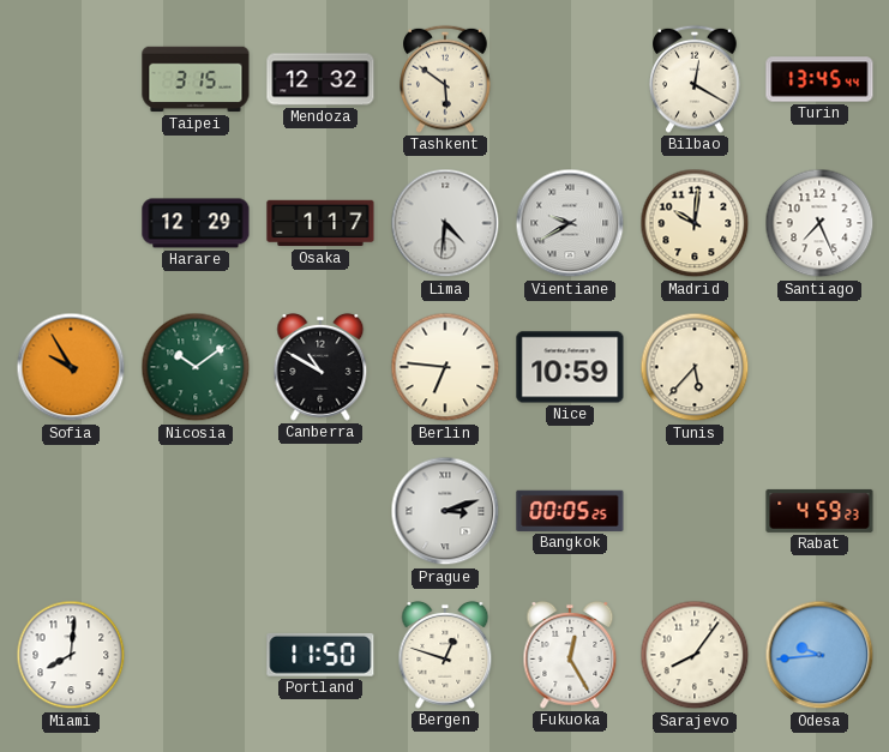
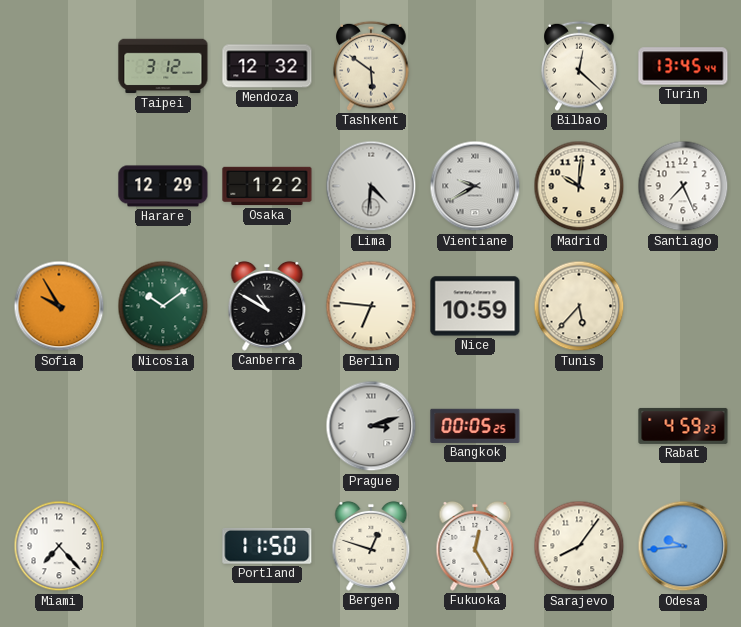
Taipei: 3:15 -> 3:12
Bilbao: 12:20 -> 12:22
Osaka: 1:17 -> 1:22
Miami: 8:01 -> 7:23
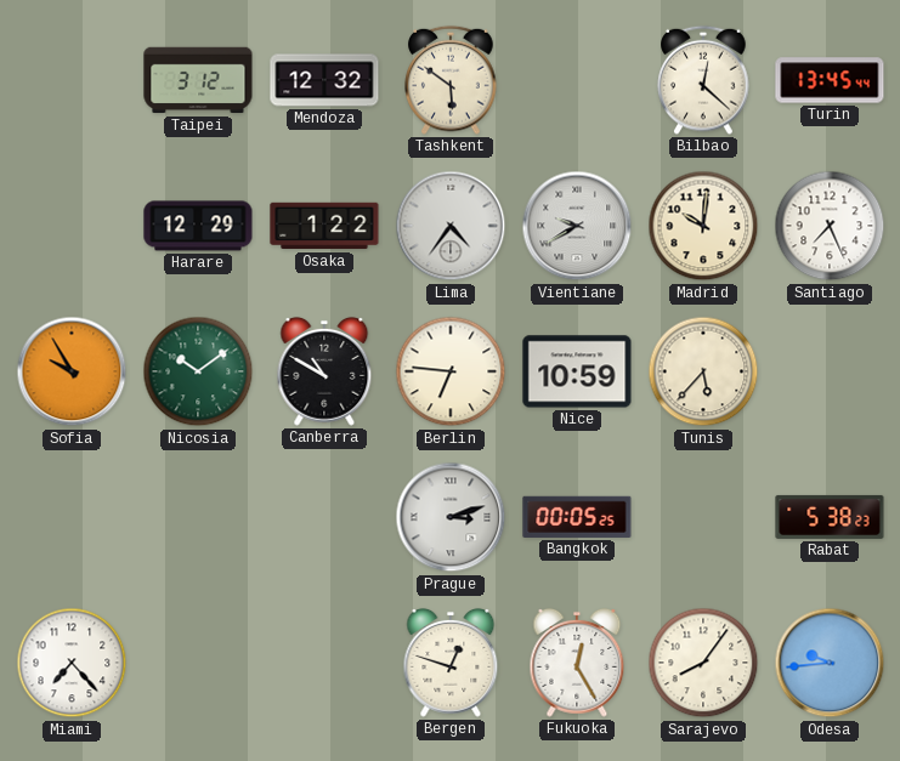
Lima: 4:31 -> 4:36
Rabat: 4:59 -> 5:38
Portland: 11:50 -> none
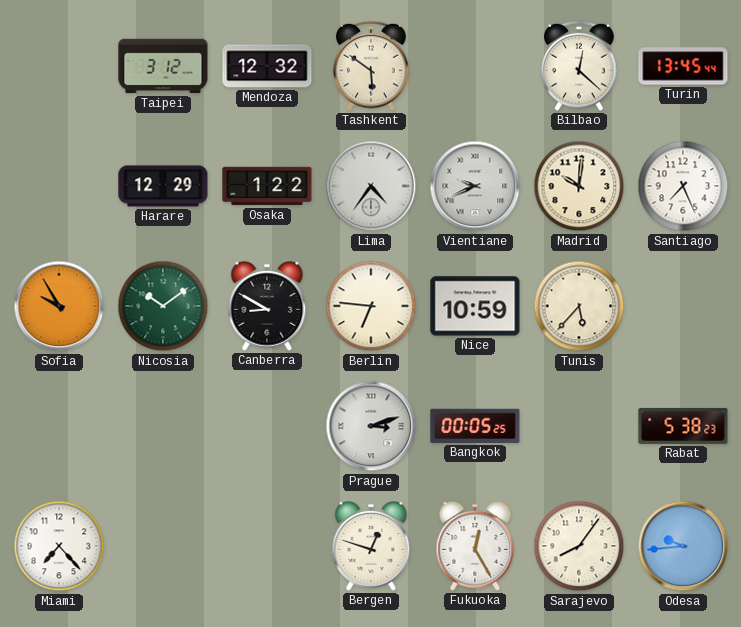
Vientiane: 9:40 -> 9:41
Canberra: 10:50 -> 8:50
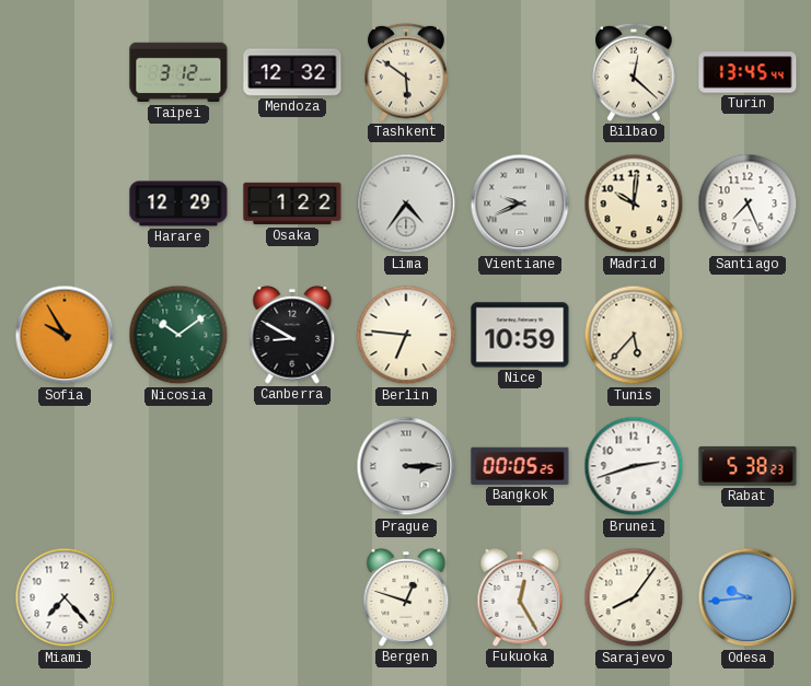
Prague: 3:12 -> 3:15
Brunei: none -> 2:42
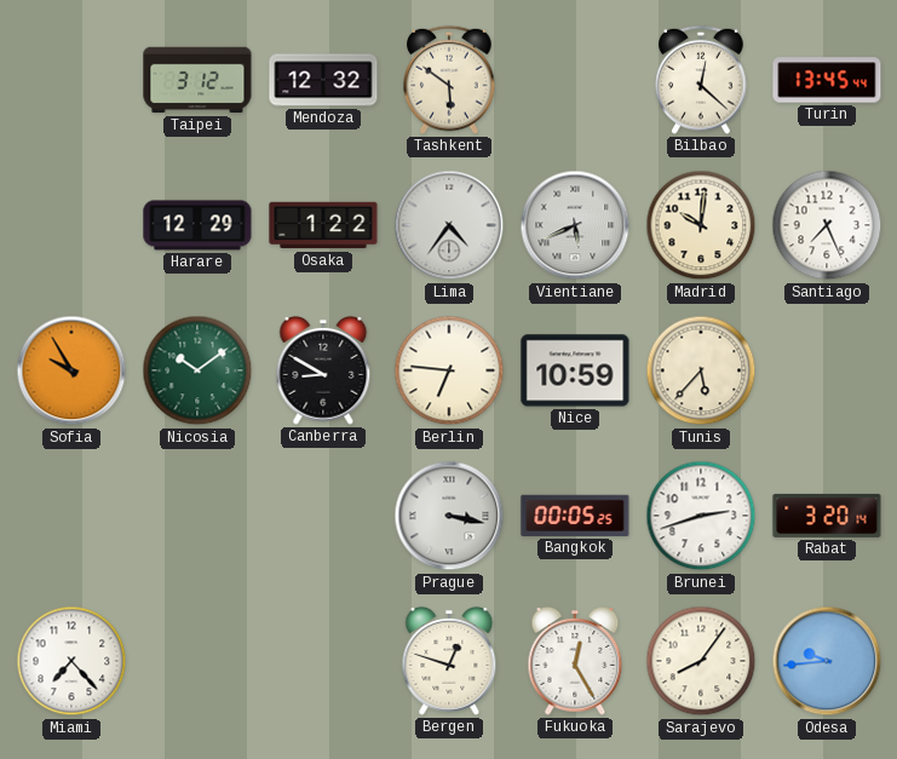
Vientiane: 9:41 -> 5:41
Prague: 3:15 -> 3:17
Rabat: 5:38 -> 3:20
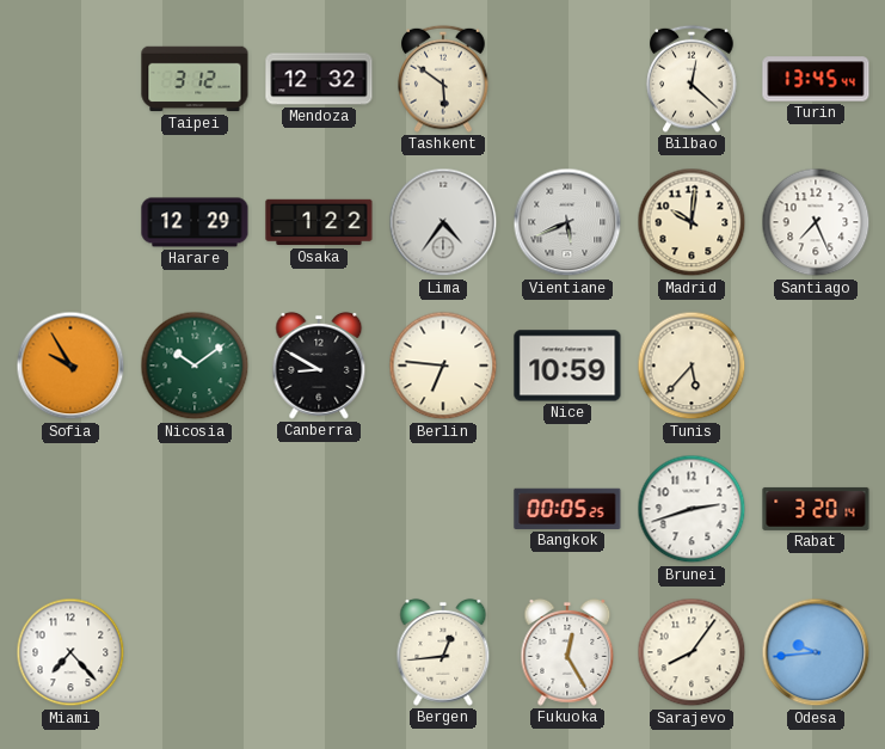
Prague: 3:17 -> none
Bergen: 12:48 -> 12:44
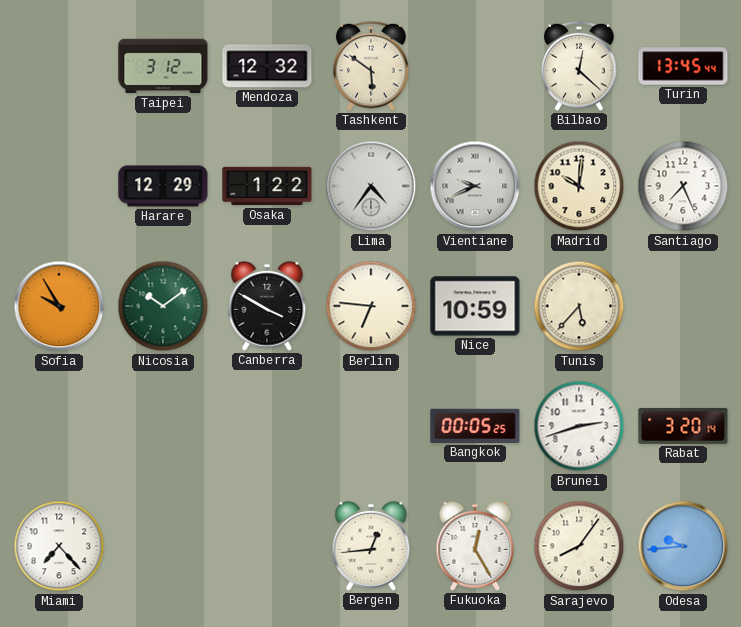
Vientiane: 5:41 -> 9:41
Canberra: 8:50 -> 3:50
